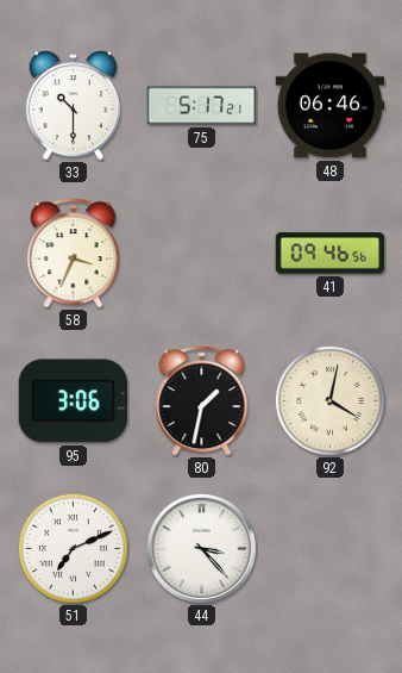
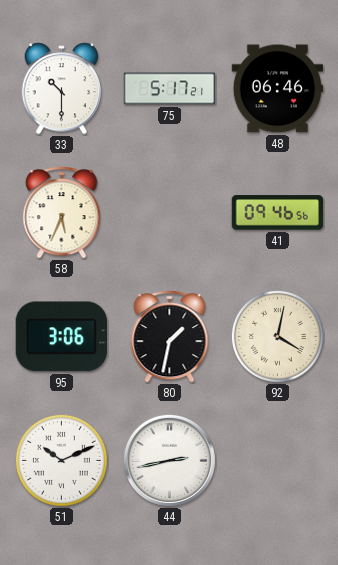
58: 3:34 -> 5:34
51: 7:11 -> 10:11
44: 3:23 -> 2:43
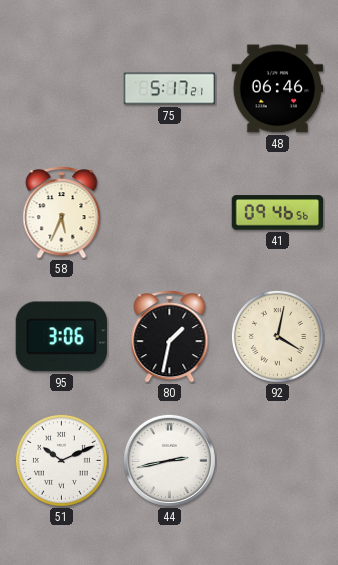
33: 10:30 -> none
